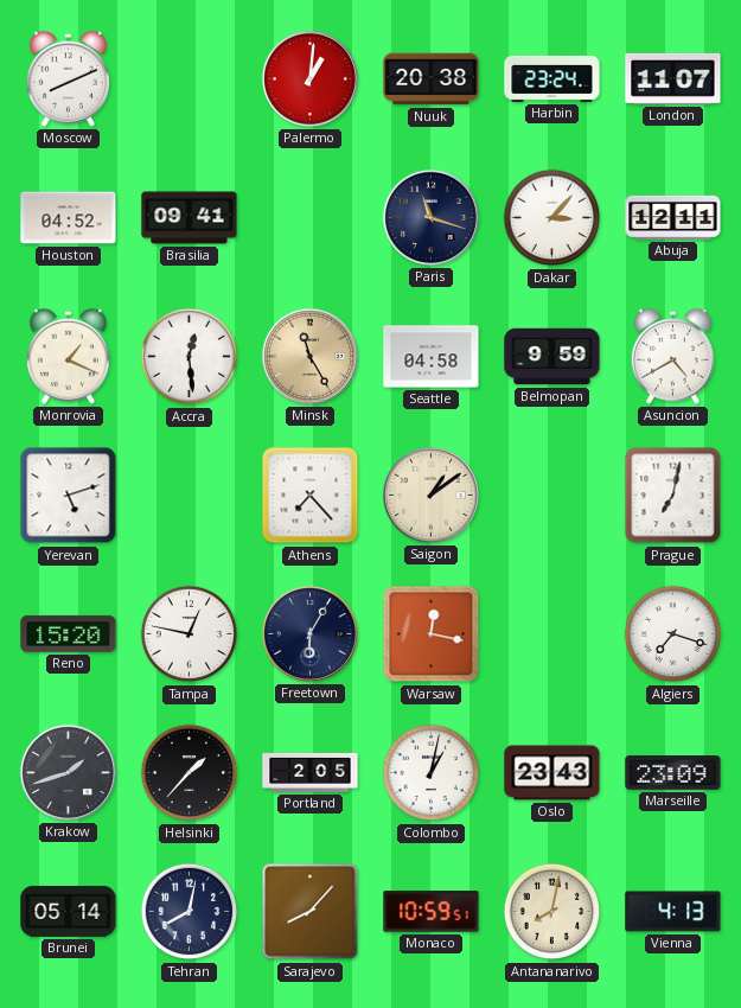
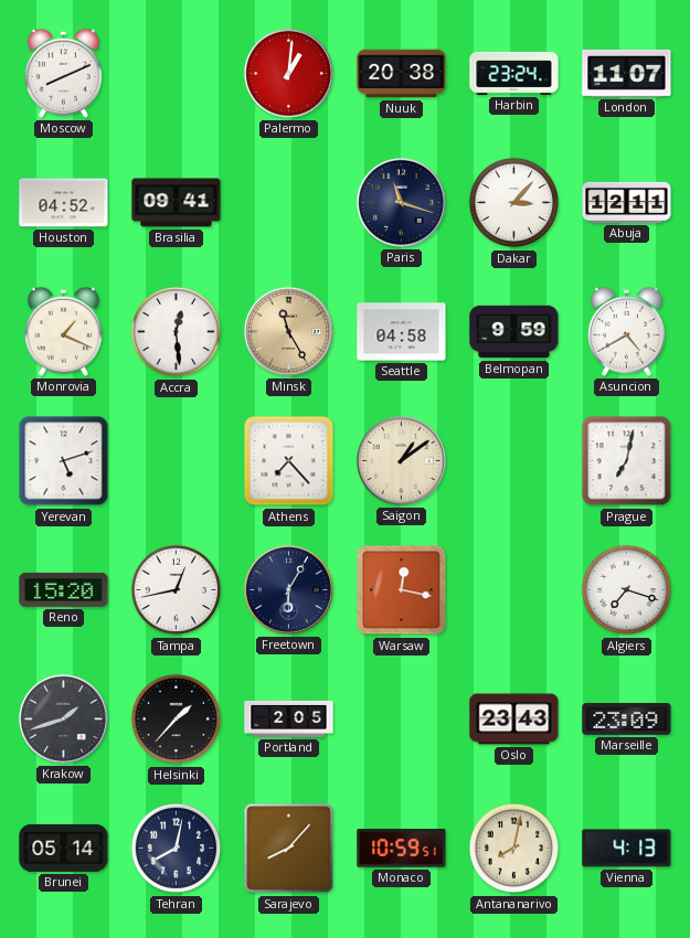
Tampa: 12:47 -> 12:43
Colombo: 1:02 -> none
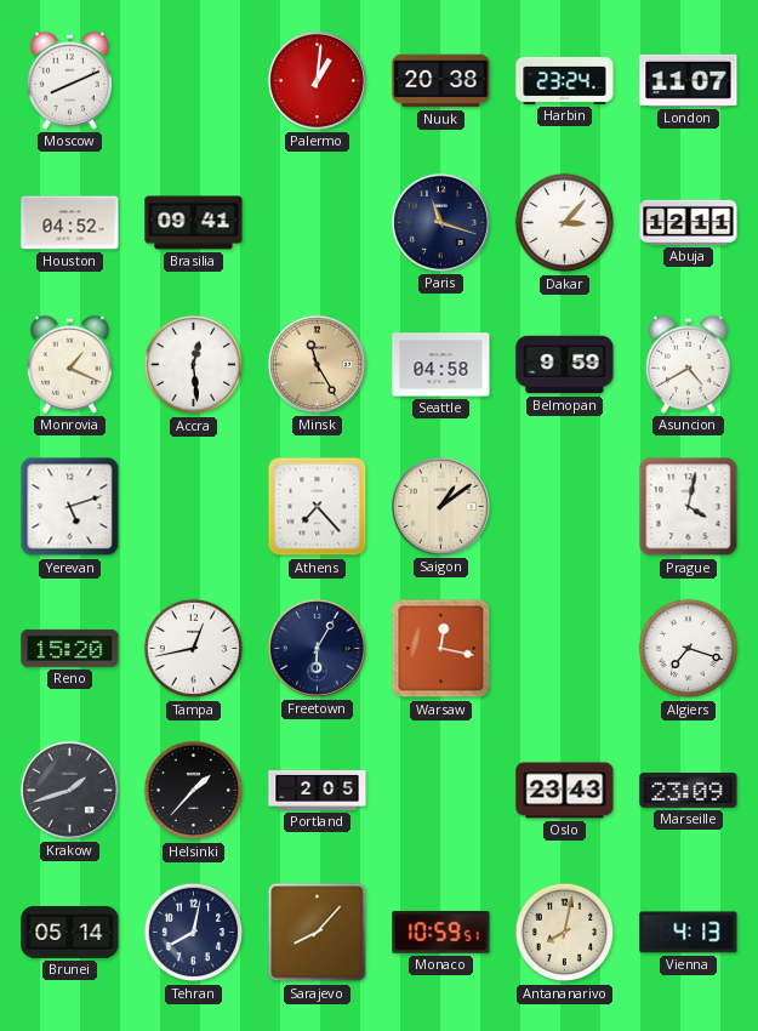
Prague: 7:02 -> 4:02
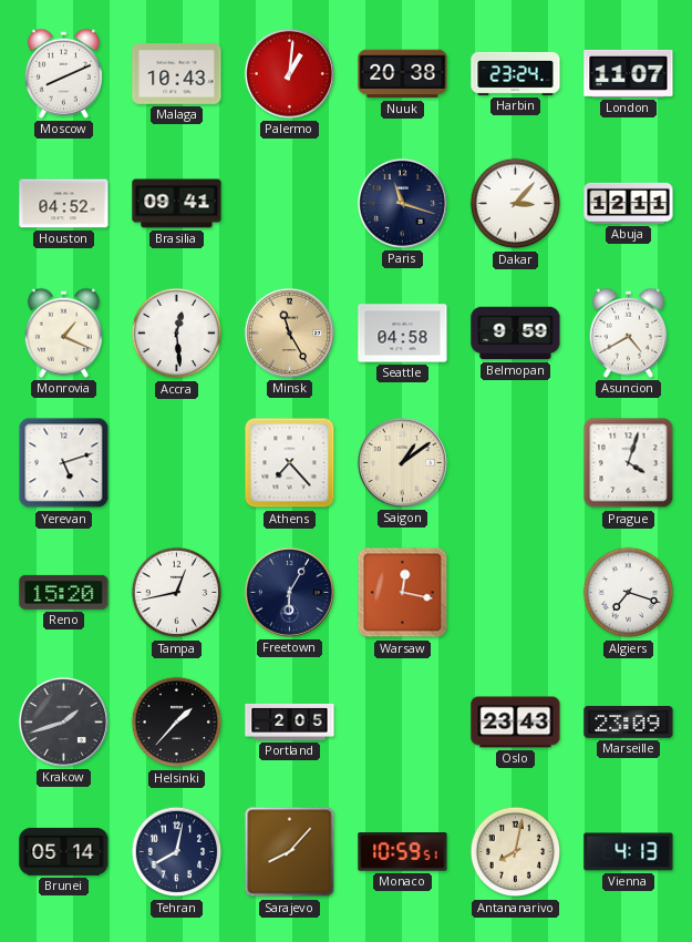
Malaga: none -> 10:43
Prague: 4:02 -> 4:03
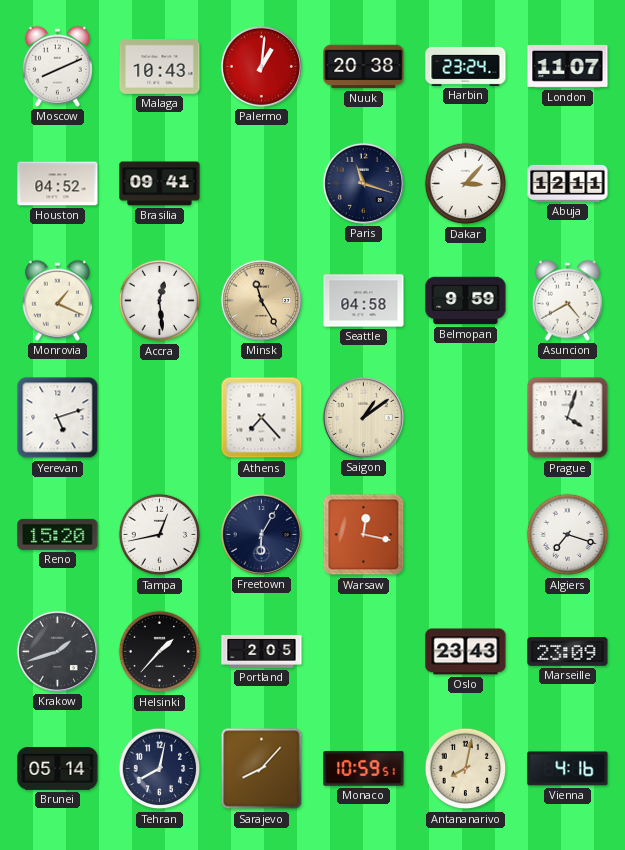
Vienna: 4:13 -> 4:16
